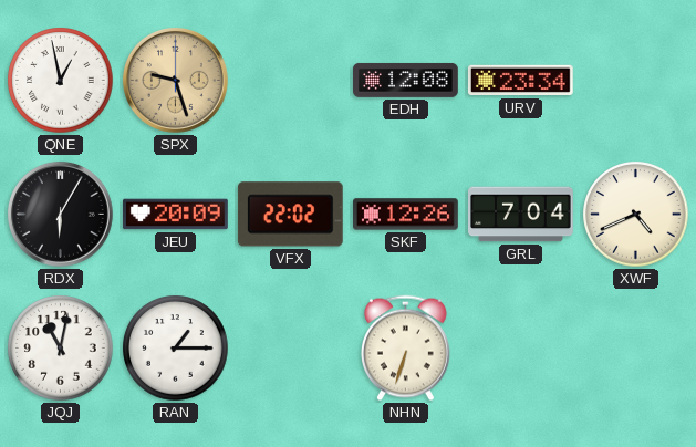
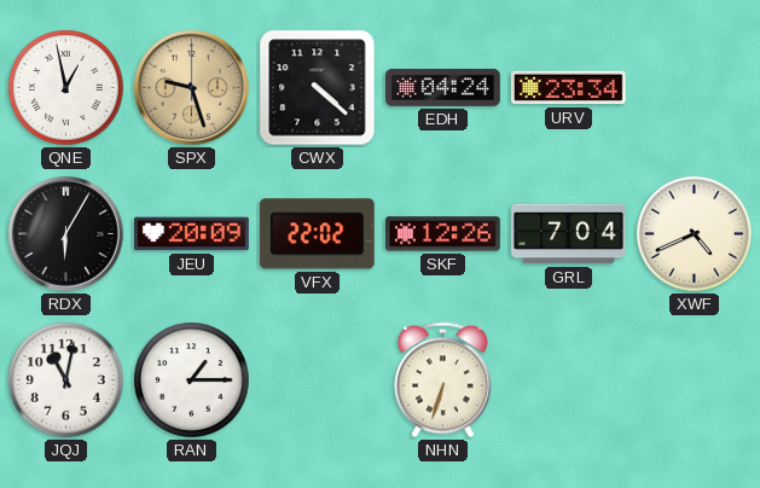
CWX: none -> 4:22
EDH: 12:08 -> 04:24
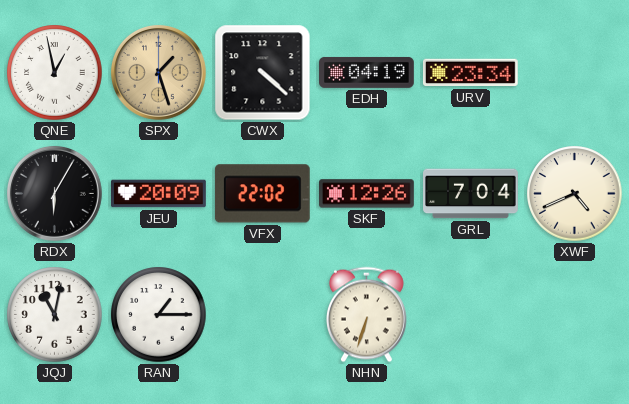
SPX: 9:27 -> 1:27
EDH: 04:24 -> 04:19
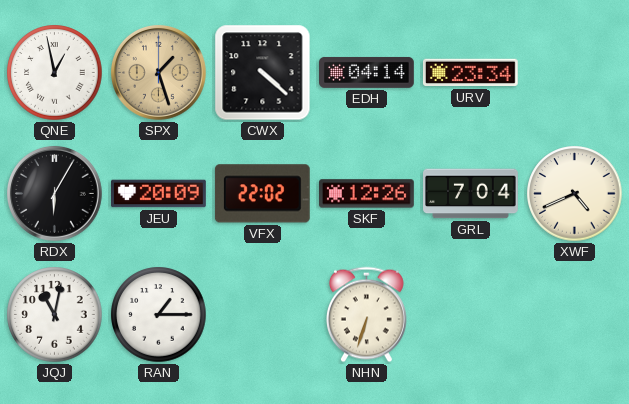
EDH: 04:19 -> 04:14
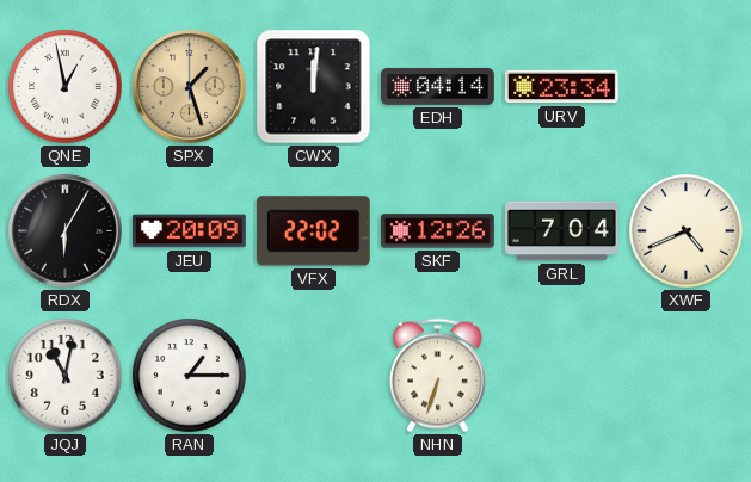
CWX: 4:22 -> 12:01
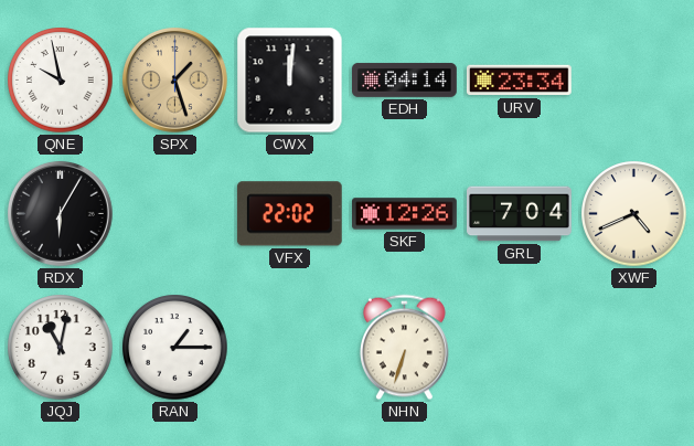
QNE: 12:58 -> 9:58
JEU: 20:09 -> none
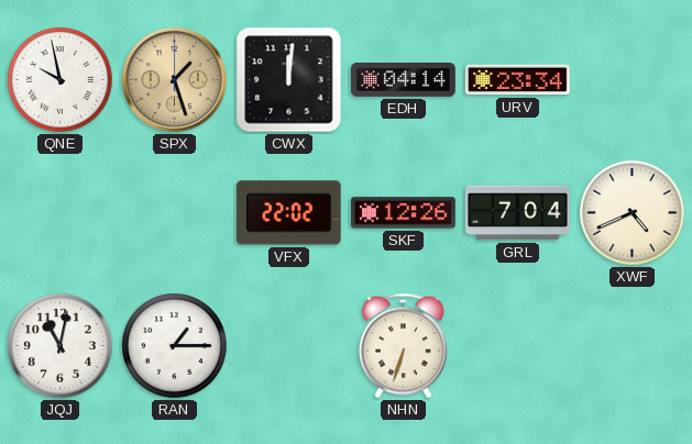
RDX: 6:05 -> none
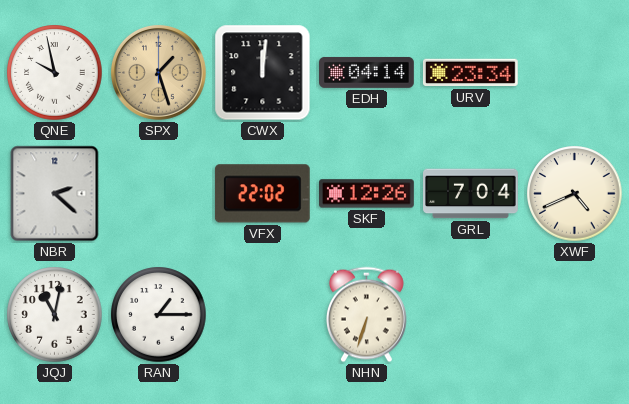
NBR: none -> 2:22
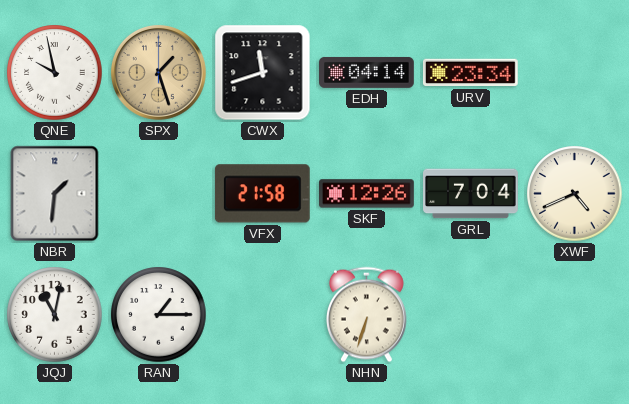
CWX: 12:01 -> 11:42
NBR: 2:22 -> 1:31
VFX: 22:02 -> 21:58
